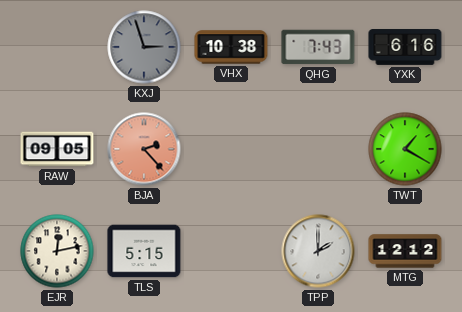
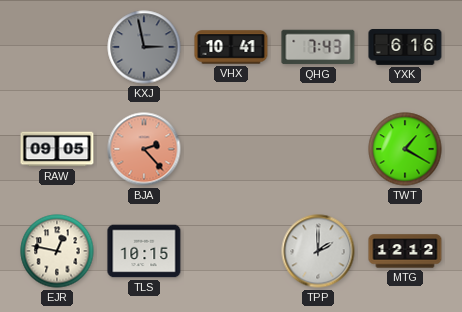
KXJ: 2:57 -> 2:58
VHX: 10:38 -> 10:41
EJR: 12:13 -> 12:47
TLS: 5:15 -> 10:15
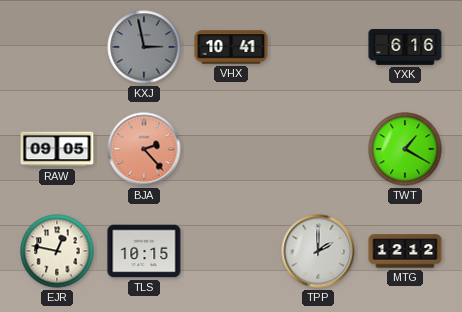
QHG: 7:43 -> none
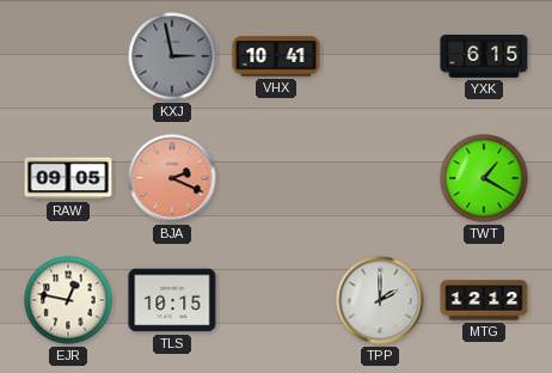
YXK: 6:16 -> 6:15
BJA: 2:23 -> 2:19
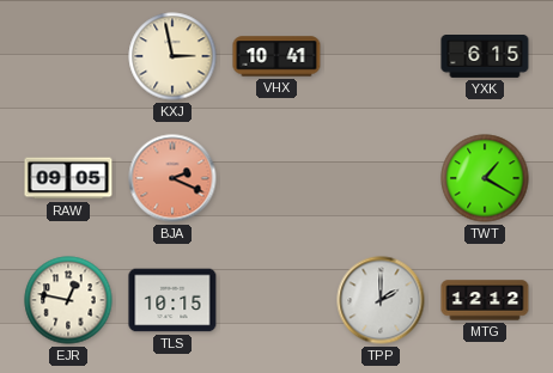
KXJ dial: grey -> cream
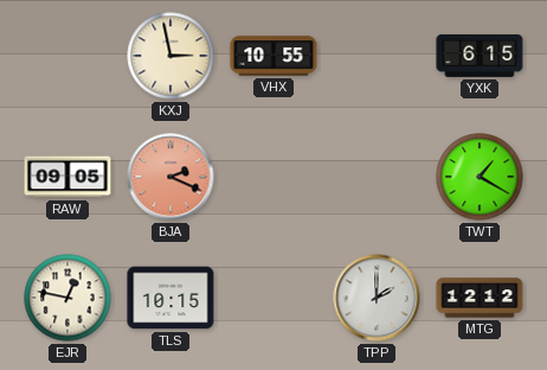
VHX: 10:41 -> 10:55
